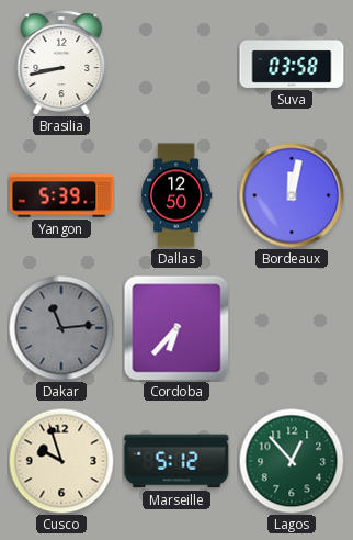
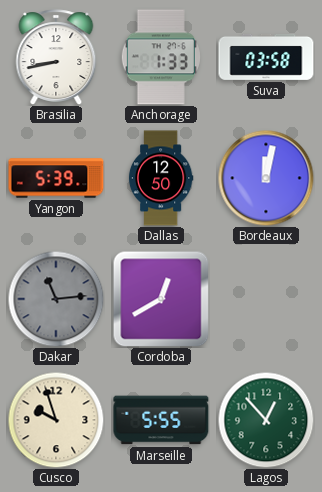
Anchorage: none -> 1:33
Cordoba: 6:37 -> 12:40
Marseille: 5:12 -> 5:55
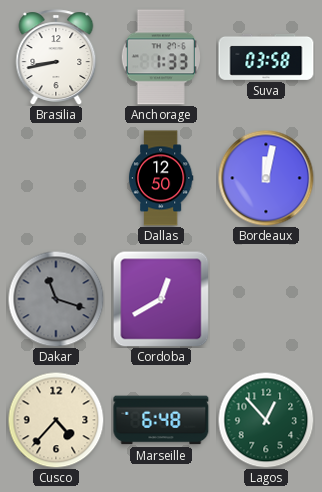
Yangon: 5:39 -> none
Dakar: 11:14 -> 11:18
Cusco: 9:57 -> 4:37
Marseille: 5:55 -> 6:48
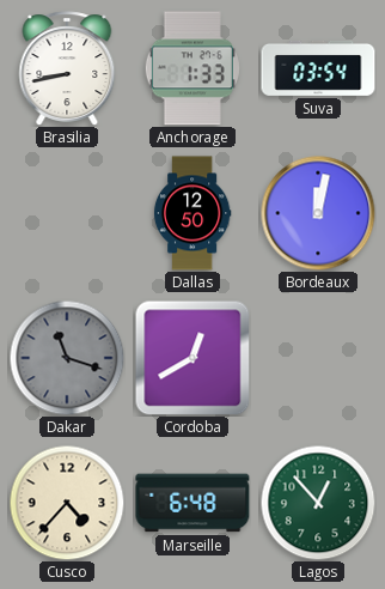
Suva: 03:58 -> 03:54
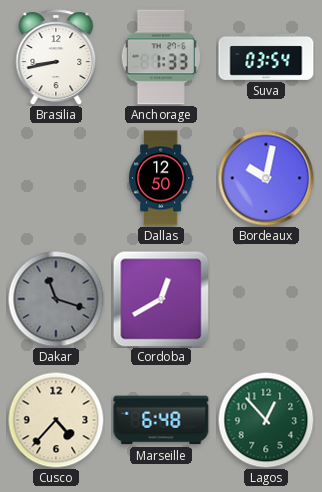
Bordeaux: 12:02 -> 10:02
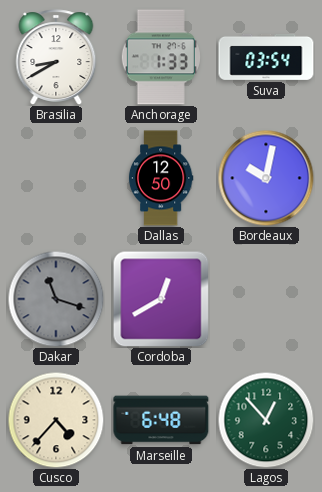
Brasilia: 8:43 -> 8:40
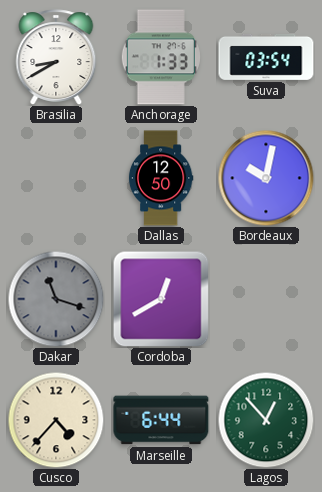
Marseille: 6:48 -> 6:44
